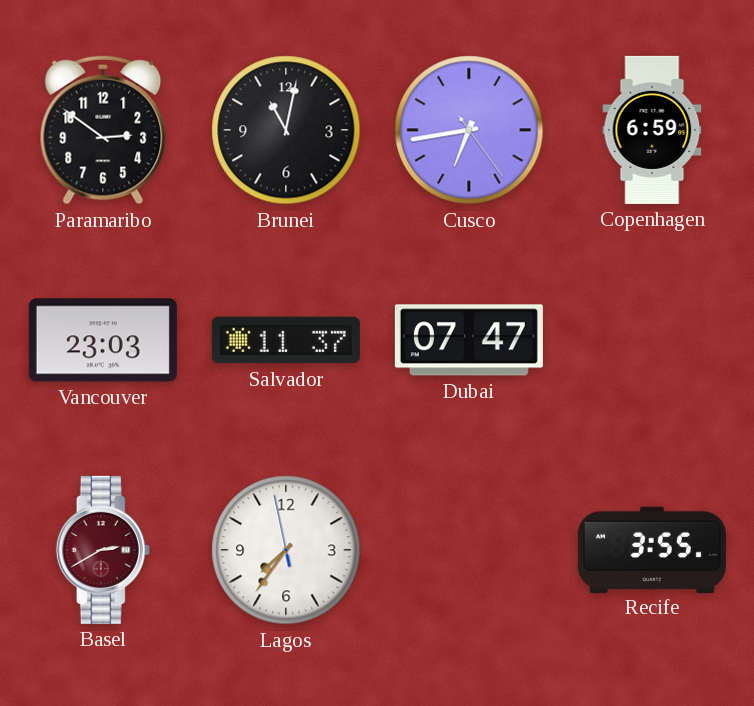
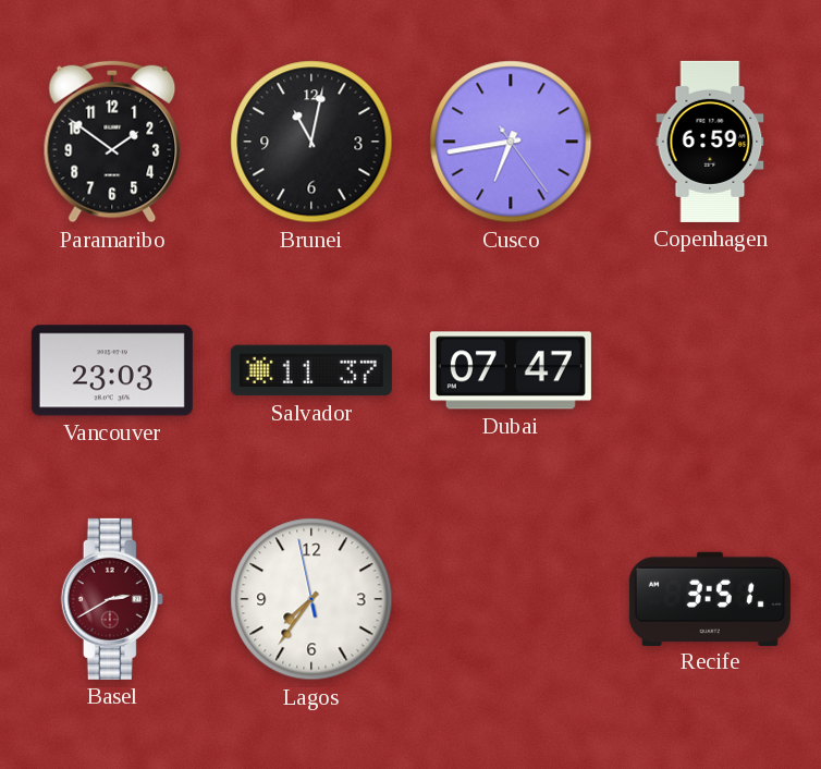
Paramaribo: 2:51 -> 1:51
Recife: 3:55 -> 3:51
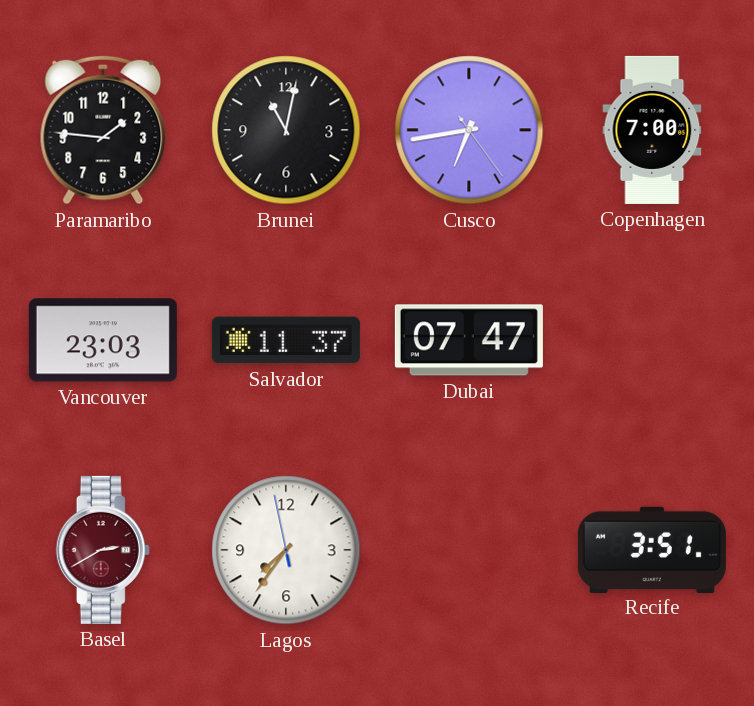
Paramaribo: 1:51 -> 1:46
Copenhagen: 6:59 -> 7:00
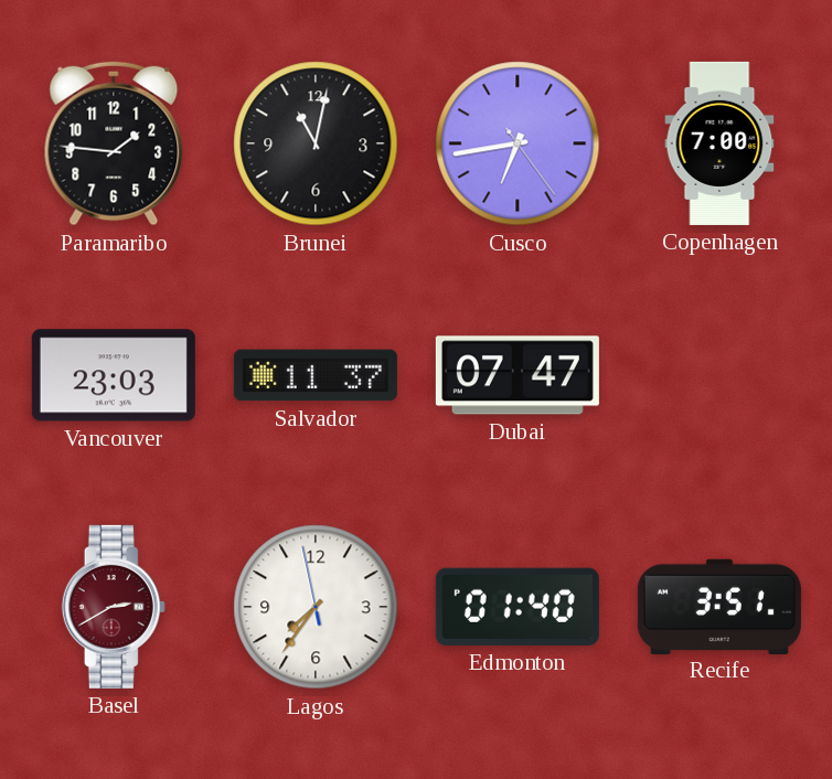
Edmonton: none -> 01:40
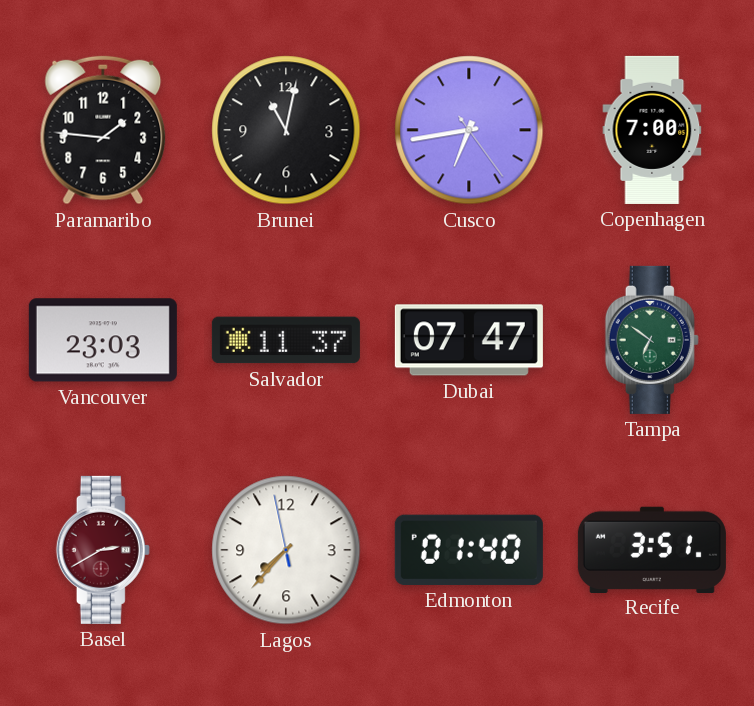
Tampa: none -> 6:51
Lagos: 7:35 -> 7:36
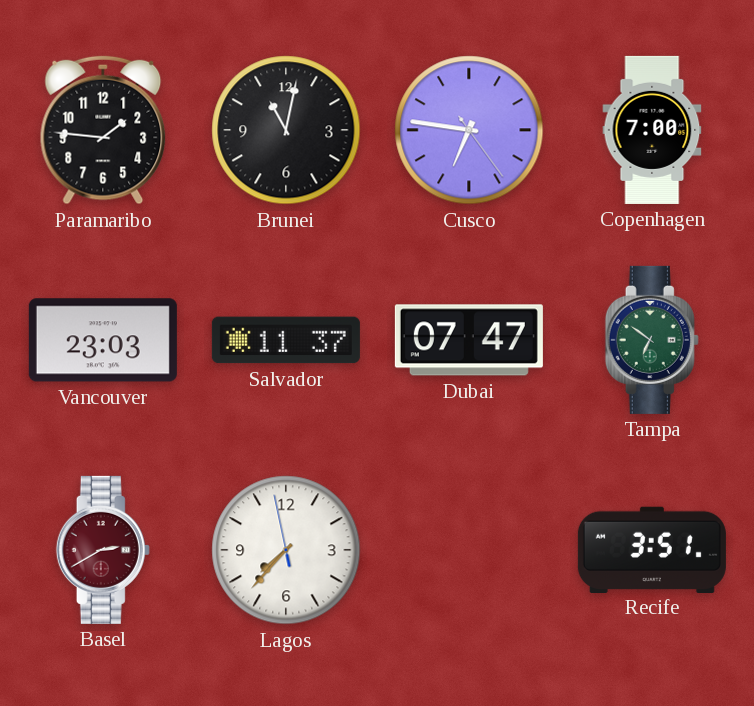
Cusco: 6:43 -> 6:46
Edmonton: 01:40 -> none
